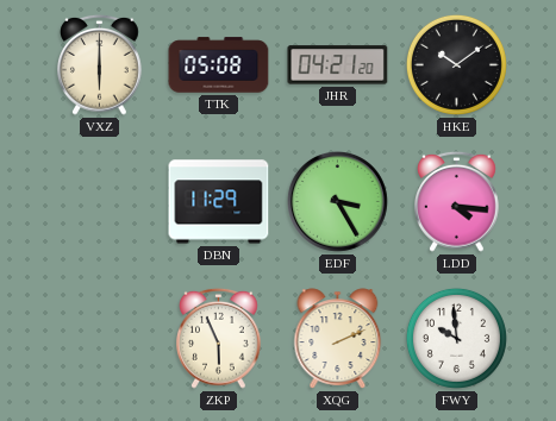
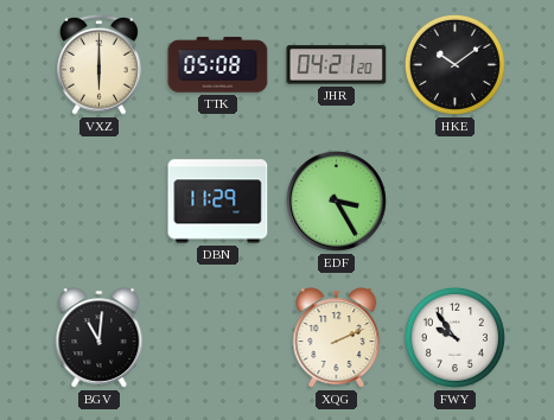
LDD: 4:16 -> none
BGV: none -> 11:01
ZKP: 5:56 -> none
FWY: 9:59 -> 9:54
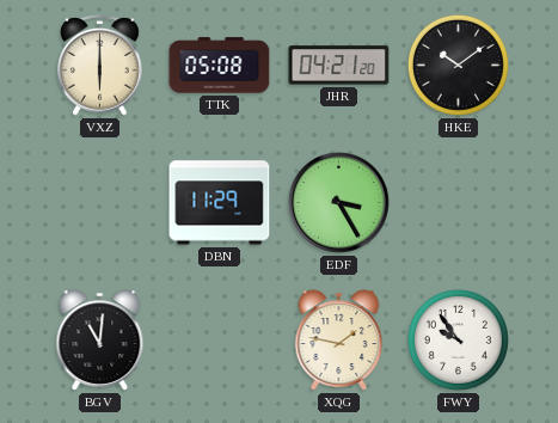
XQG: 2:11 -> 1:47
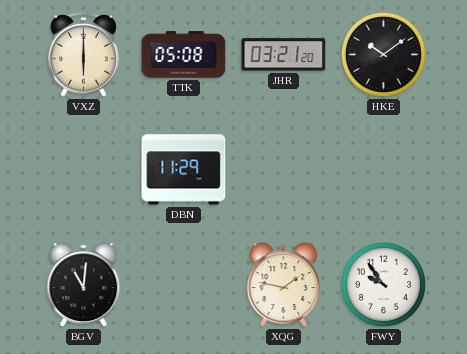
JHR: 04:21 -> 03:21
EDF: 3:25 -> none
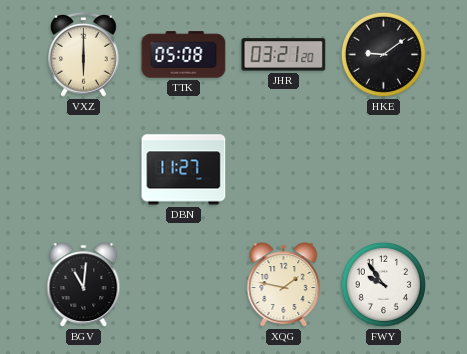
HKE: 10:09 -> 9:09
DBN: 11:29 -> 11:27
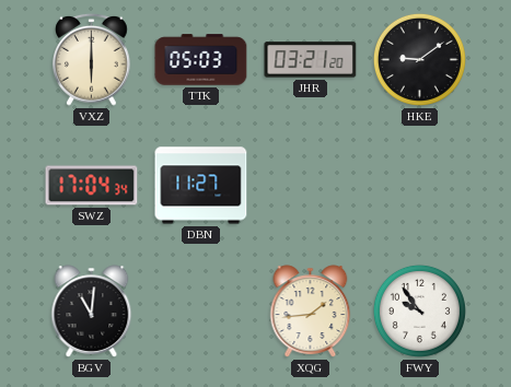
TTK: 05:08 -> 05:03
SWZ: none -> 17:04
XQG: 1:47 -> 1:44
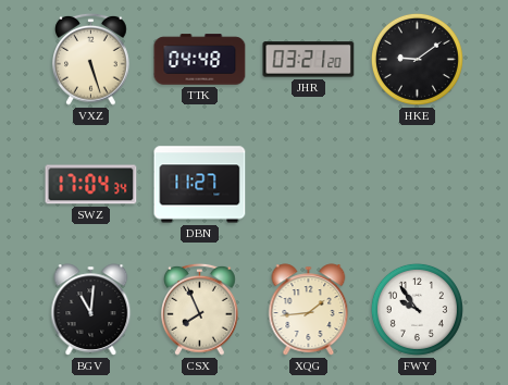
VXZ: 6:00 -> 5:27
TTK: 05:03 -> 04:48
CSX: none -> 7:56
